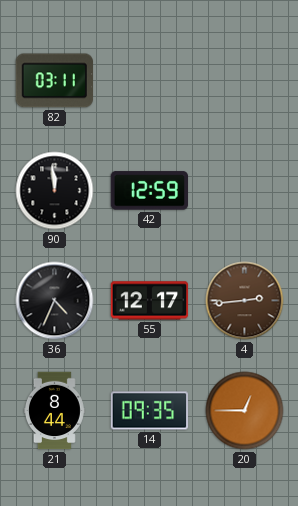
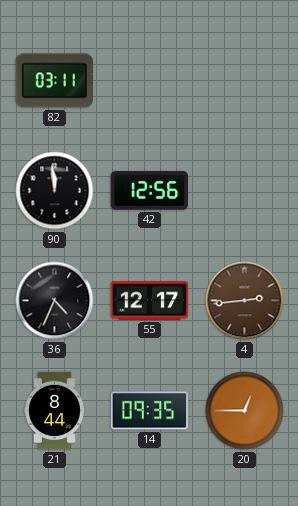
42: 12:59 -> 12:56
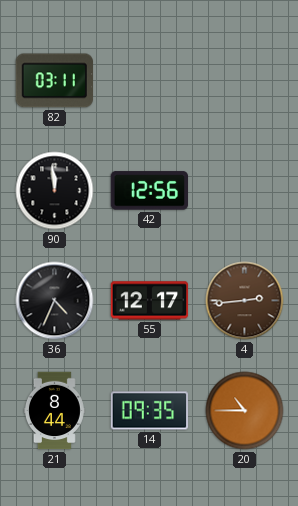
20: 12:45 -> 10:45
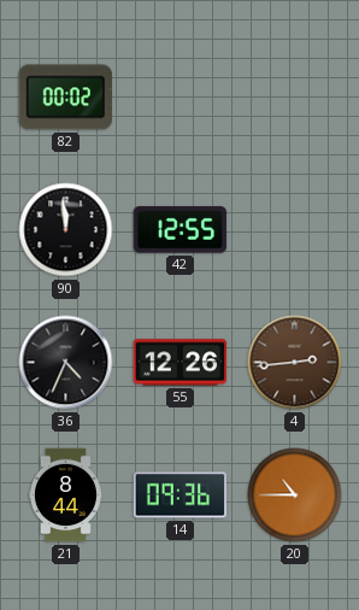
82: 03:11 -> 00:02
42: 12:56 -> 12:55
55: 12:17 -> 12:26
14: 09:35 -> 09:36
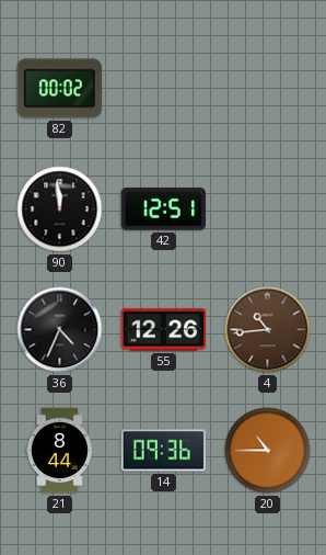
42: 12:55 -> 12:51
4: 2:44 -> 10:44
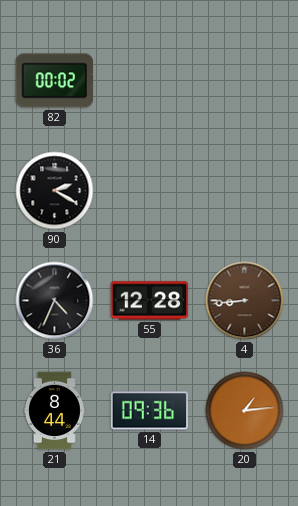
90: 11:59 -> 2:20
42: 12:51 -> none
55: 12:26 -> 12:28
4: 10:44 -> 8:44
20: 10:45 -> 1:14
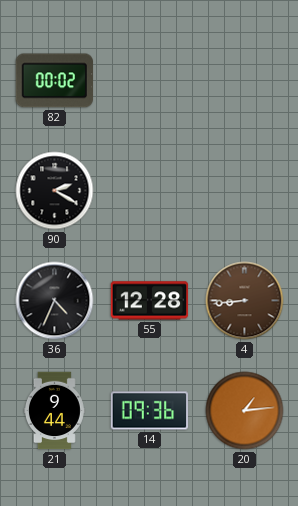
21: 8:44 -> 9:44
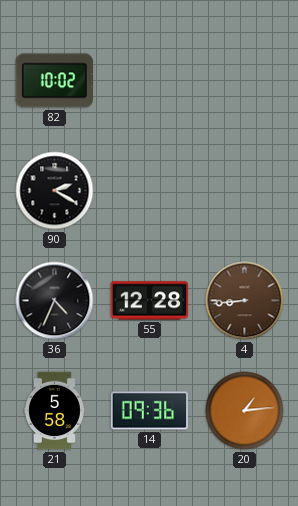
82: 00:02 -> 10:02
21: 9:44 -> 5:58
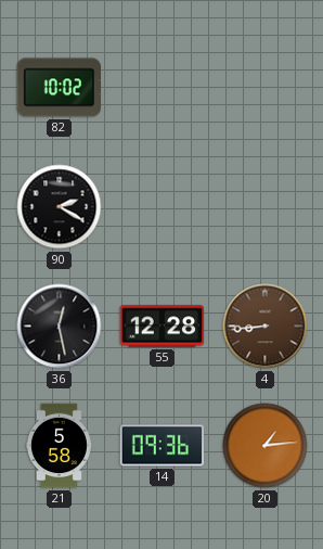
36: 4:34 -> 12:28
